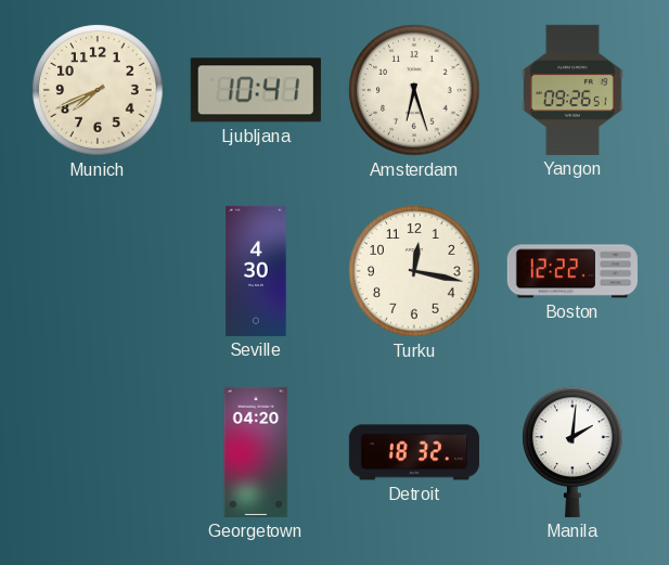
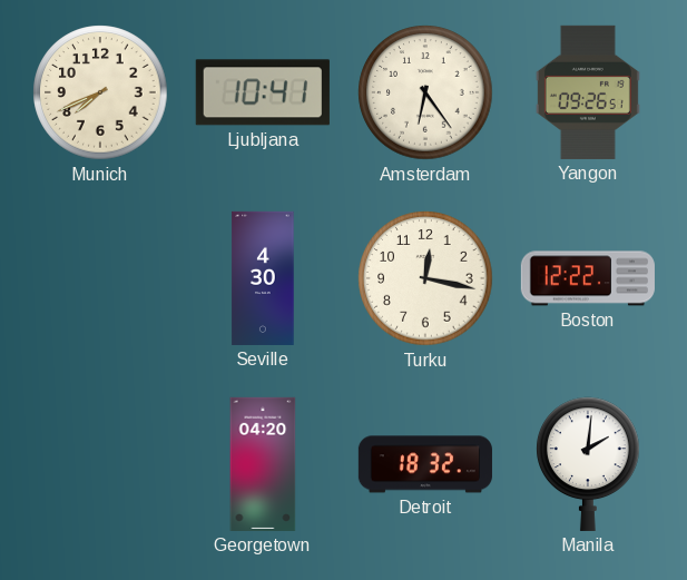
Amsterdam: 6:27 -> 6:24
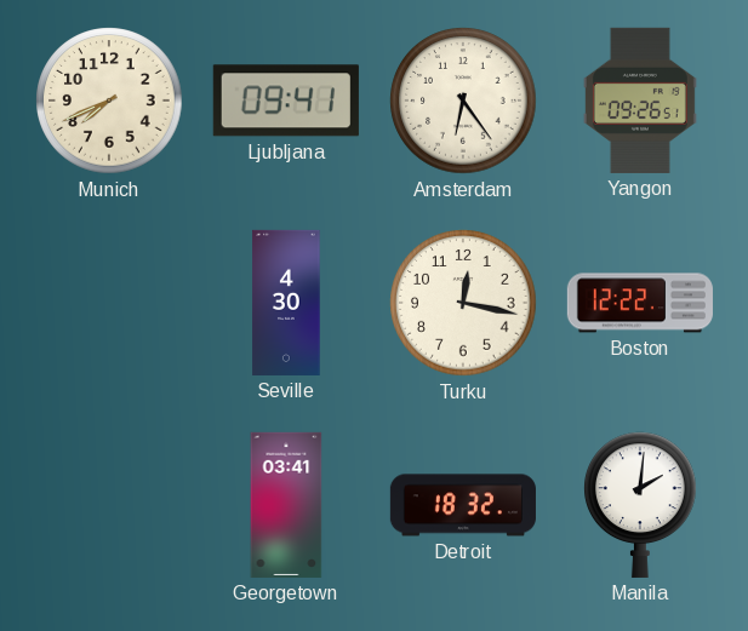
Ljubljana: 10:41 -> 09:41
Georgetown: 04:20 -> 03:41
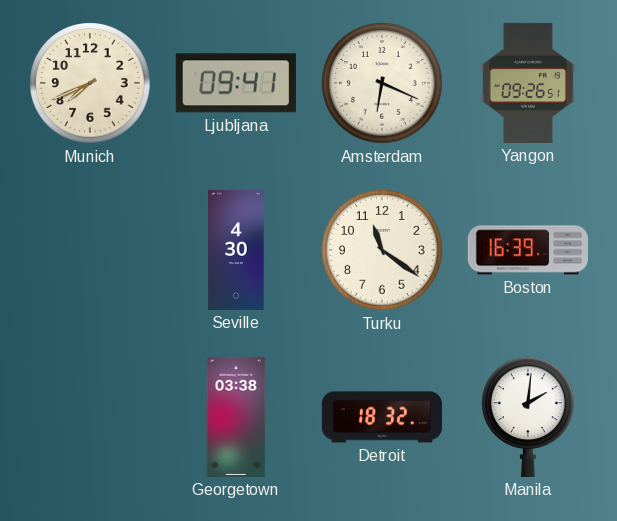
Amsterdam: 6:24 -> 6:19
Turku: 12:17 -> 11:21
Boston: 12:22 -> 16:39
Georgetown: 03:41 -> 03:38
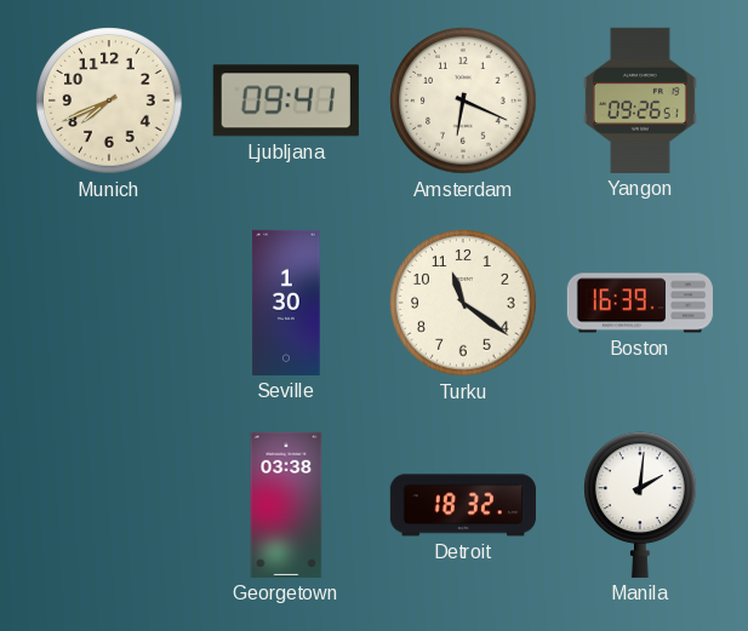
Seville: 4:30 -> 1:30
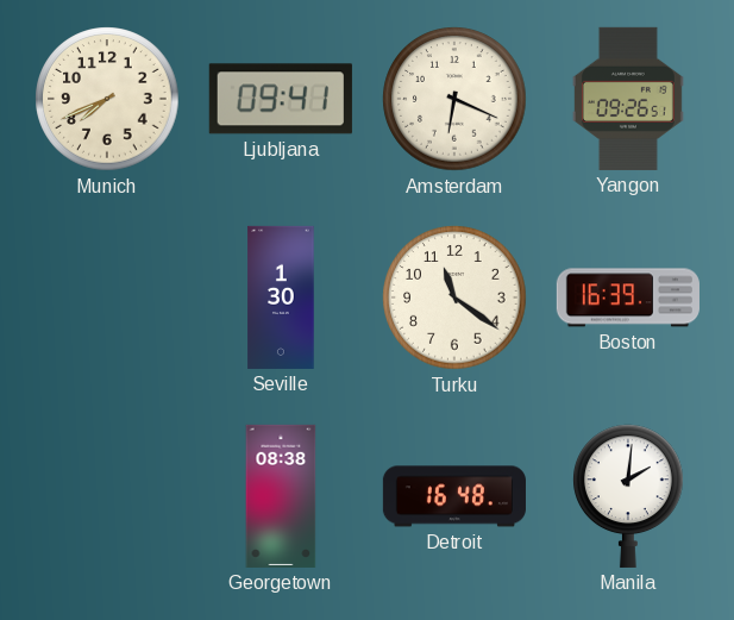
Georgetown: 03:38 -> 08:38
Detroit: 18:32 -> 16:48
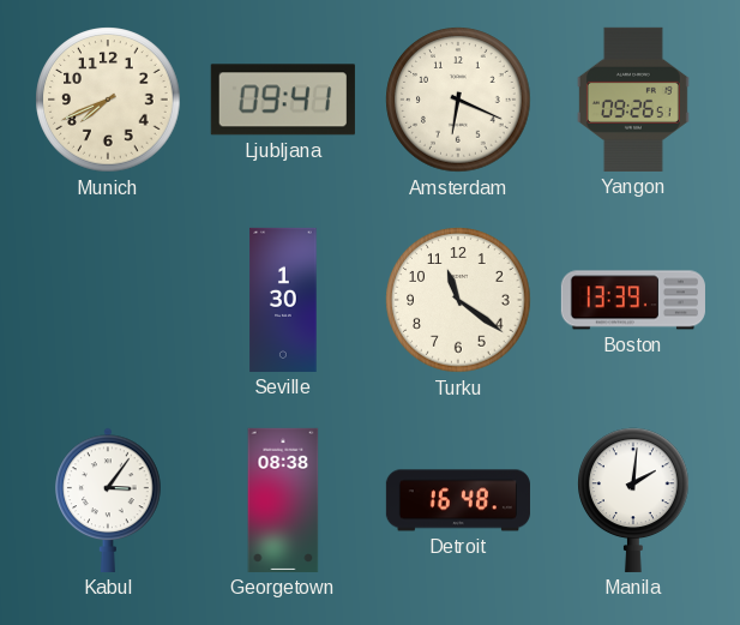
Boston: 16:39 -> 13:39
Kabul: none -> 3:06
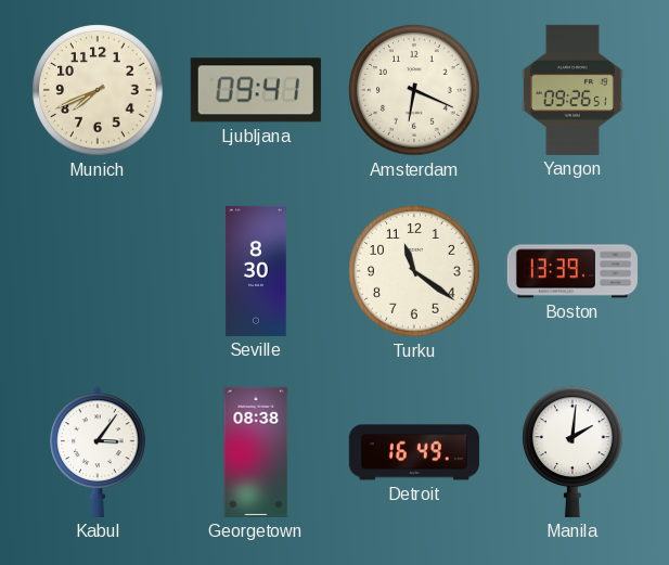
Seville: 1:30 -> 8:30
Detroit: 16:48 -> 16:49
